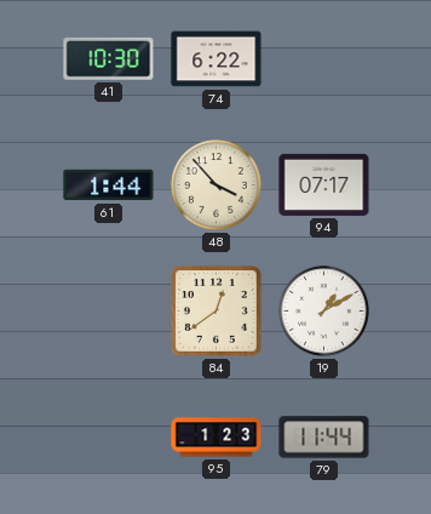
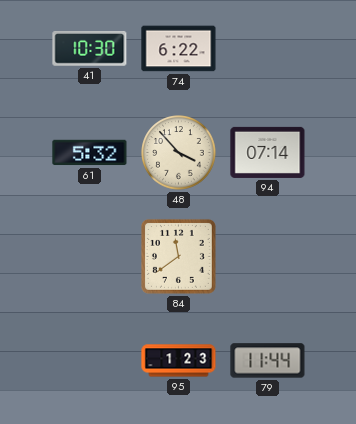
61: 1:44 -> 5:32
94: 07:17 -> 07:14
84: 12:39 -> 11:39
19: 1:10 -> none
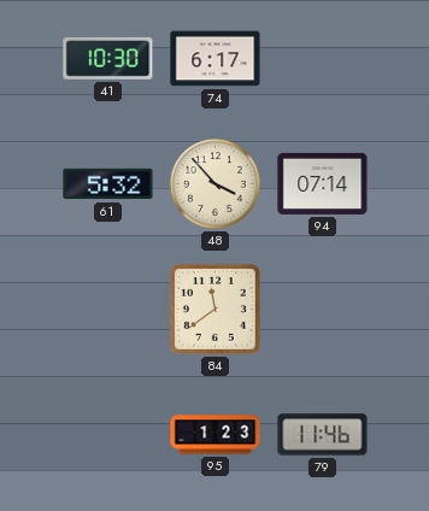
74: 6:22 -> 6:17
79: 11:44 -> 11:46
